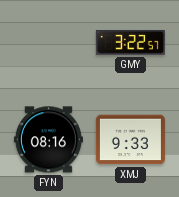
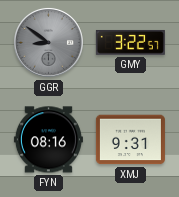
GGR: none -> 8:51
XMJ: 9:33 -> 9:31
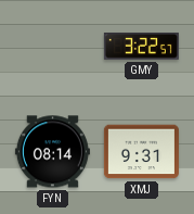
GGR: 8:51 -> none
FYN: 08:16 -> 08:14
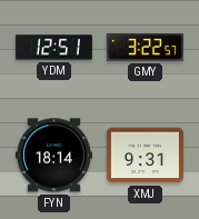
YDM: none -> 12:51
FYN: 08:14 -> 18:14
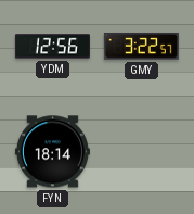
YDM: 12:51 -> 12:56
XMJ: 9:31 -> none
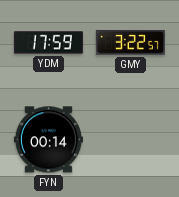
YDM: 12:56 -> 17:59
FYN: 18:14 -> 00:14
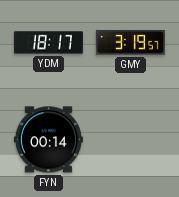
YDM: 17:59 -> 18:17
GMY: 3:22 -> 3:19
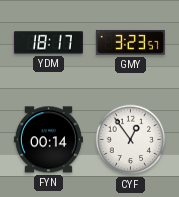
GMY: 3:19 -> 3:23
CYF: none -> 12:54
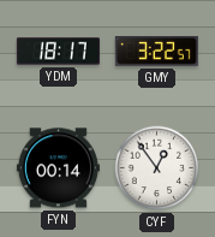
GMY: 3:23 -> 3:22
